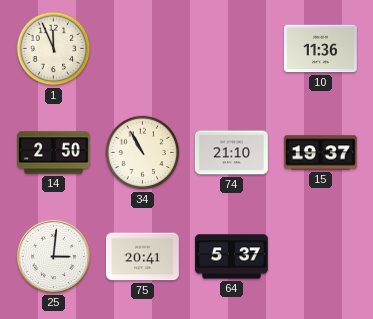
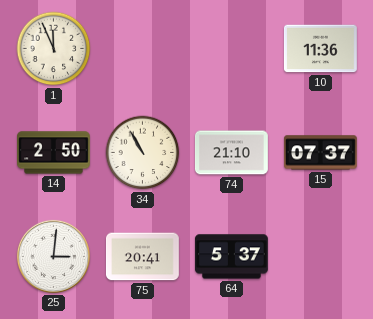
15: 19:37 -> 07:37
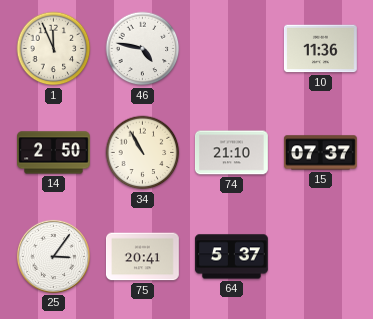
46: none -> 4:47
25: 3:01 -> 3:06
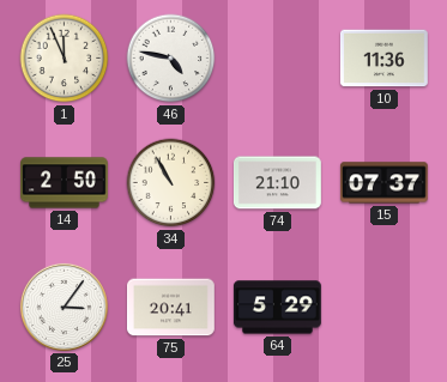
64: 5:37 -> 5:29
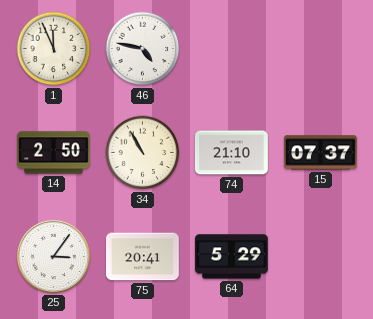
10: 11:36 -> none
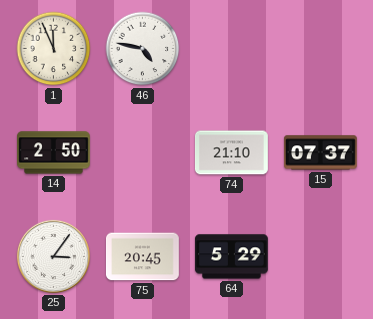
34: 10:55 -> none
75: 20:41 -> 20:45
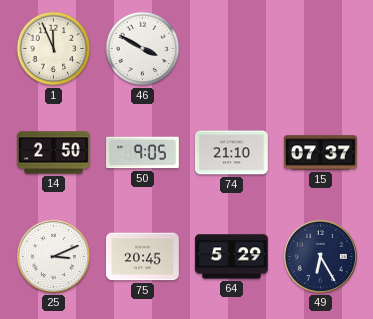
46: 4:47 -> 3:50
50: none -> 9:05
25: 3:06 -> 3:11
49: none -> 6:25
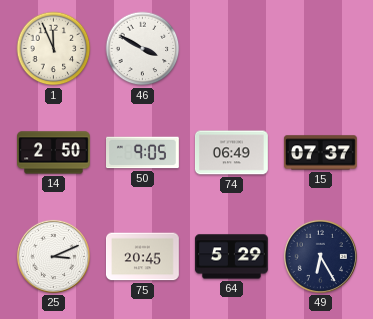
74: 21:10 -> 06:49
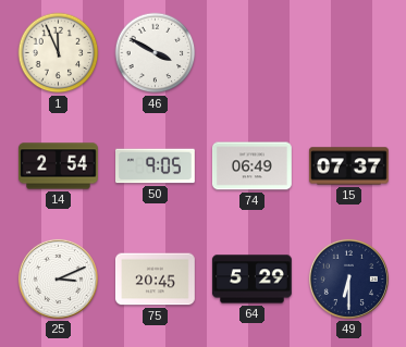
14: 2:50 -> 2:54
49: 6:25 -> 6:30
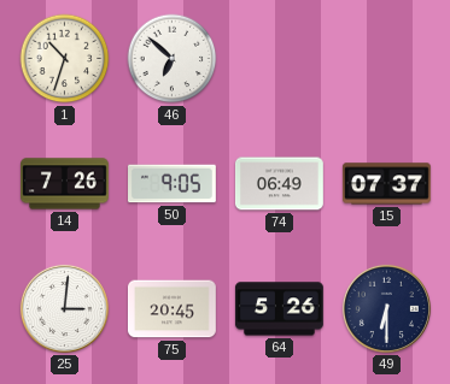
1: 11:56 -> 10:33
46: 3:50 -> 6:52
14: 2:54 -> 7:26
25: 3:11 -> 3:01
64: 5:29 -> 5:26
